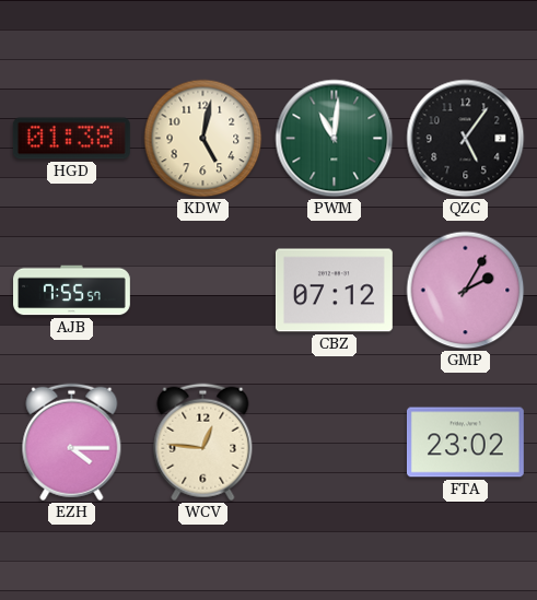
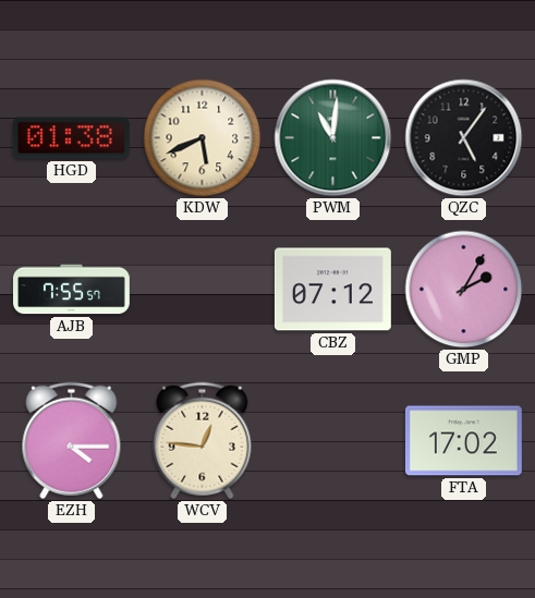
KDW: 5:02 -> 5:41
FTA: 23:02 -> 17:02
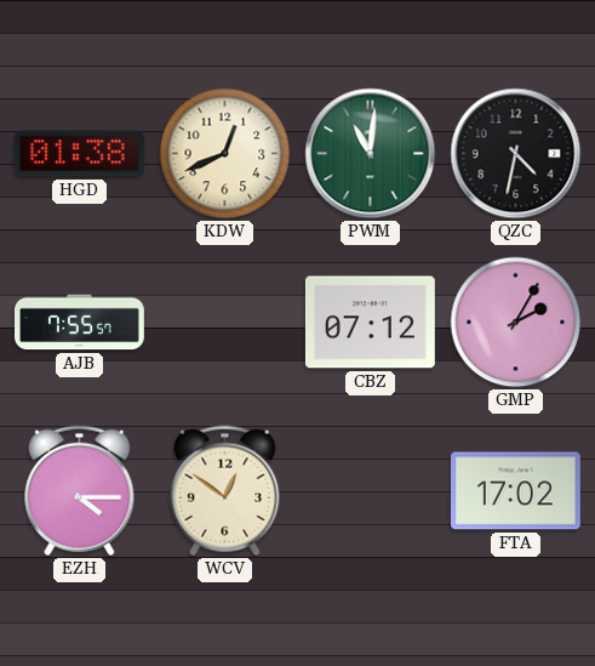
KDW: 5:41 -> 12:41
QZC: 5:06 -> 4:32
WCV: 12:46 -> 12:51
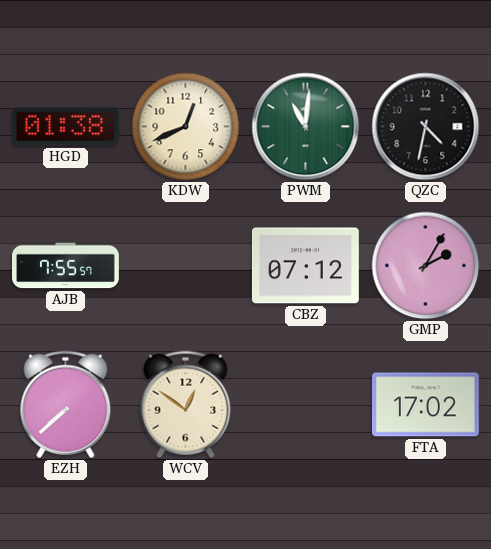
EZH: 4:15 -> 7:38
